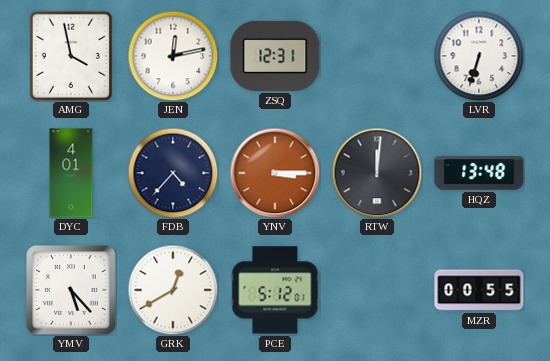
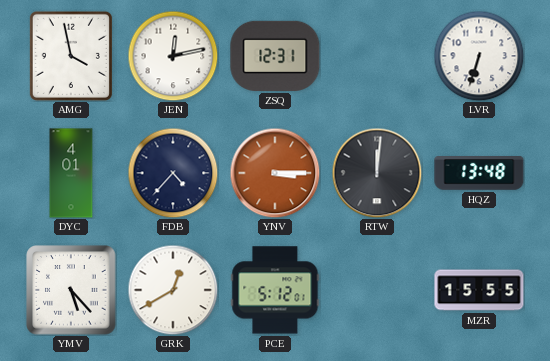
MZR: 00:55 -> 15:55
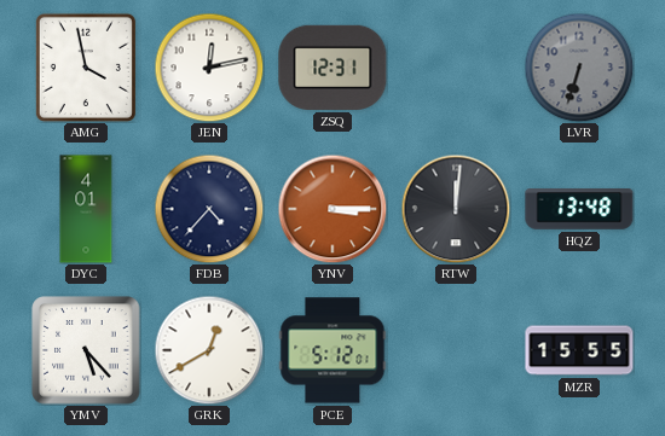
LVR dial: white -> grey
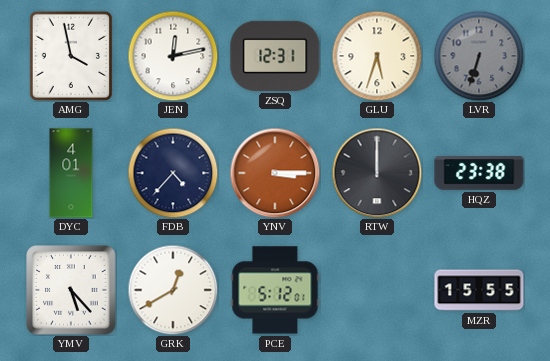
GLU: none -> 5:33
RTW: 12:01 -> 12:00
HQZ: 13:48 -> 23:38
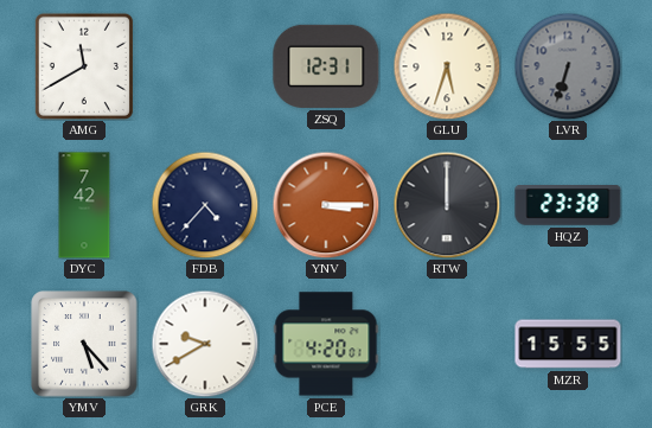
AMG: 3:58 -> 11:40
JEN: 12:13 -> none
DYC: 4:01 -> 7:42
GRK: 12:40 -> 9:40
PCE: 5:12 -> 4:20
